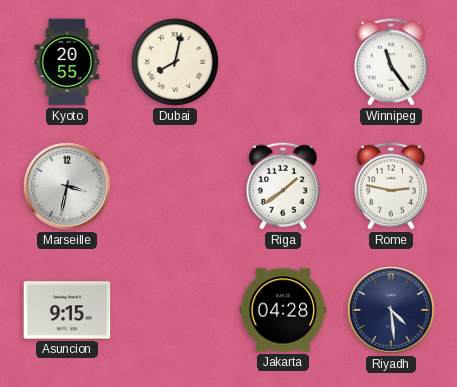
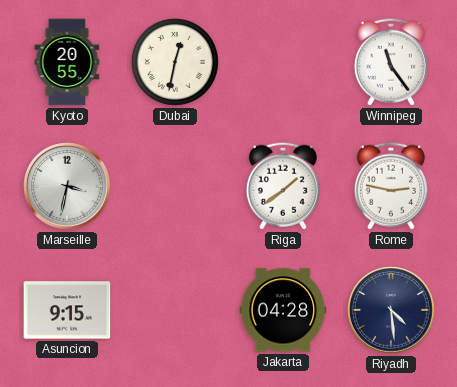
Dubai: 8:02 -> 12:32
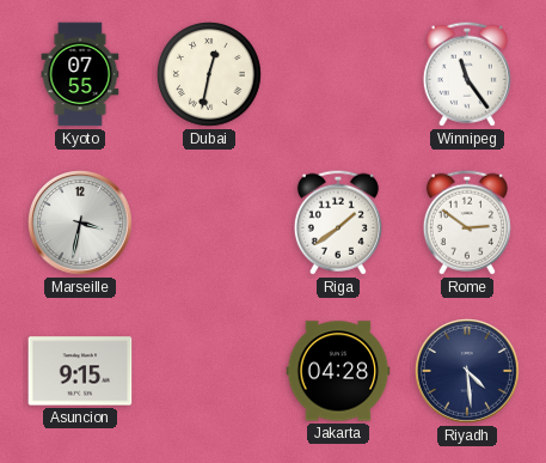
Kyoto: 20:55 -> 07:55
Rome: 2:47 -> 2:51
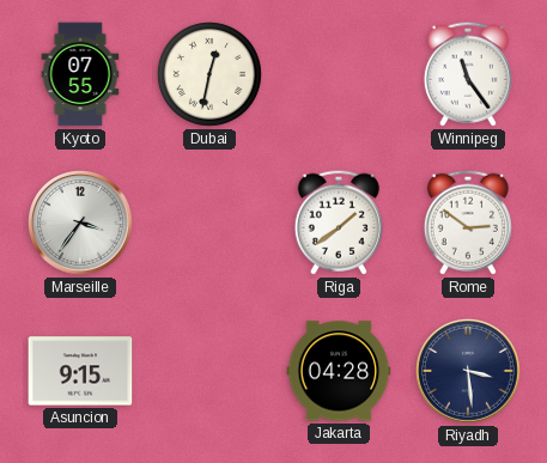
Marseille: 3:32 -> 3:36
Riyadh: 4:29 -> 3:29
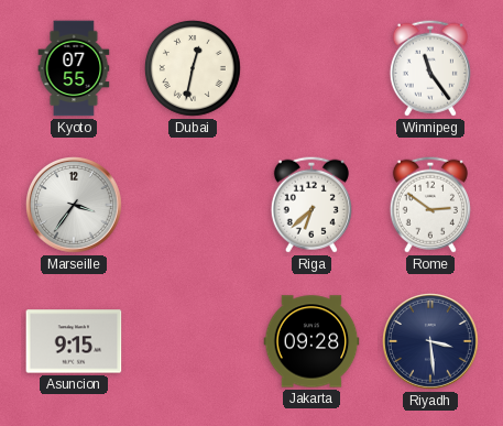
Riga: 1:39 -> 6:38
Jakarta: 04:28 -> 09:28
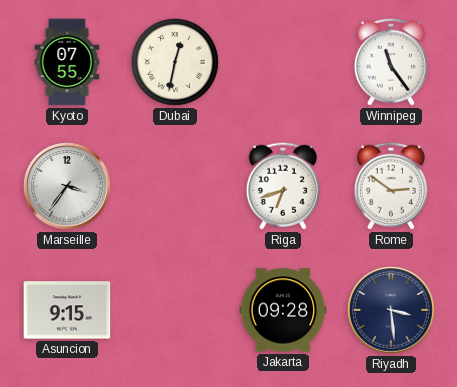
Riga: 6:38 -> 6:42
